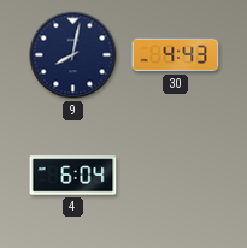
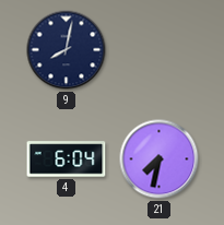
30: 4:43 -> none
21: none -> 7:32
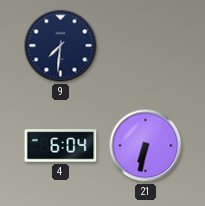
9: 8:02 -> 7:31
21: 7:32 -> 6:32
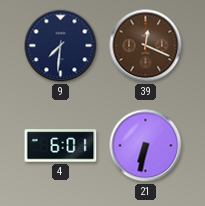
39: none -> 12:19
4: 6:04 -> 6:01
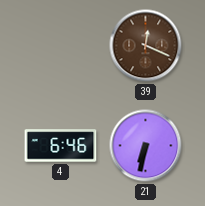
9: 7:31 -> none
4: 6:01 -> 6:46
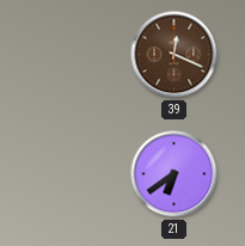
4: 6:46 -> none
21: 6:32 -> 6:39
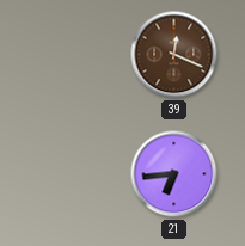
21: 6:39 -> 6:44
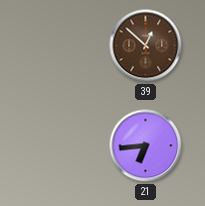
39: 12:19 -> 12:52
